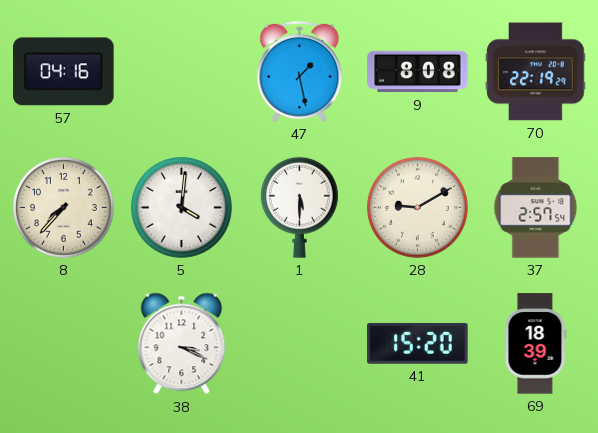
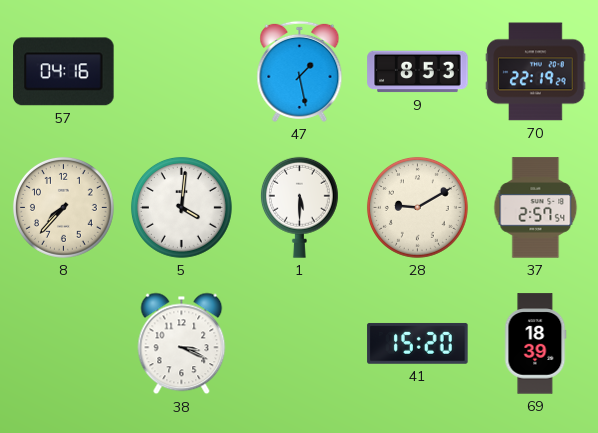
9: 8:08 -> 8:53
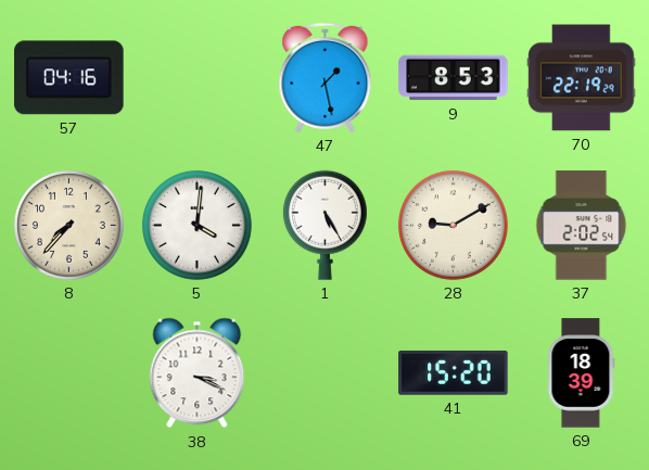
1: 5:30 -> 5:25
37: 2:57 -> 2:02
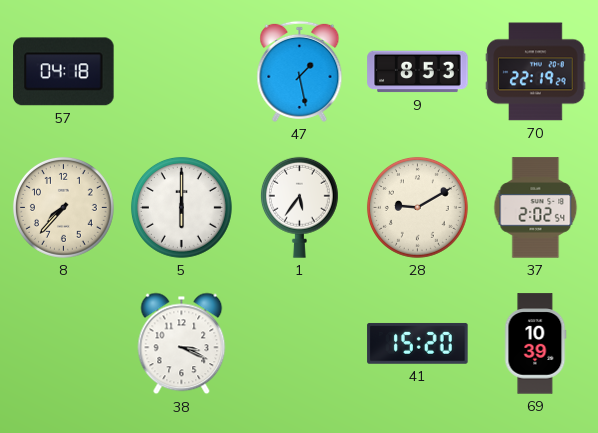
57: 04:16 -> 04:18
5: 4:01 -> 6:00
1: 5:25 -> 5:36
69: 18:39 -> 10:39
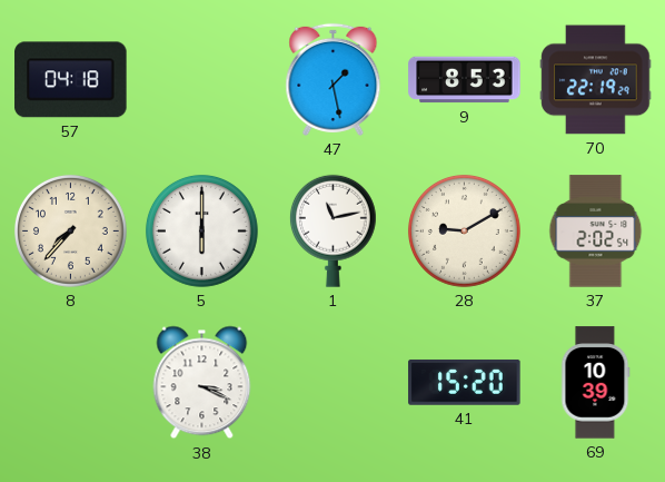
1: 5:36 -> 11:13
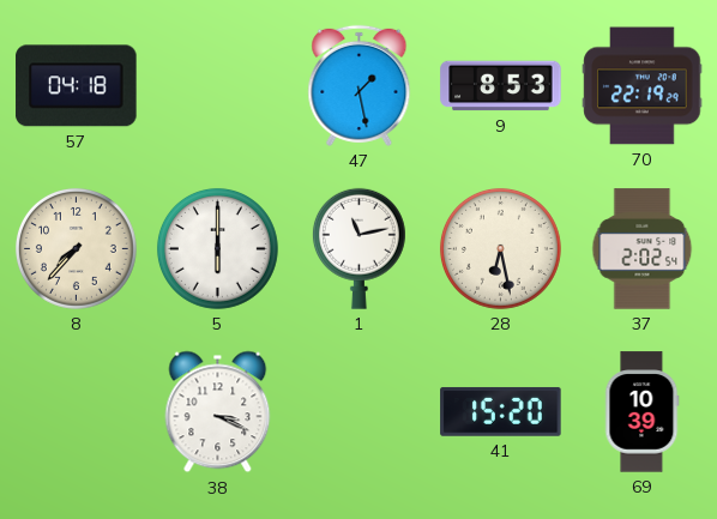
28: 9:10 -> 6:28
